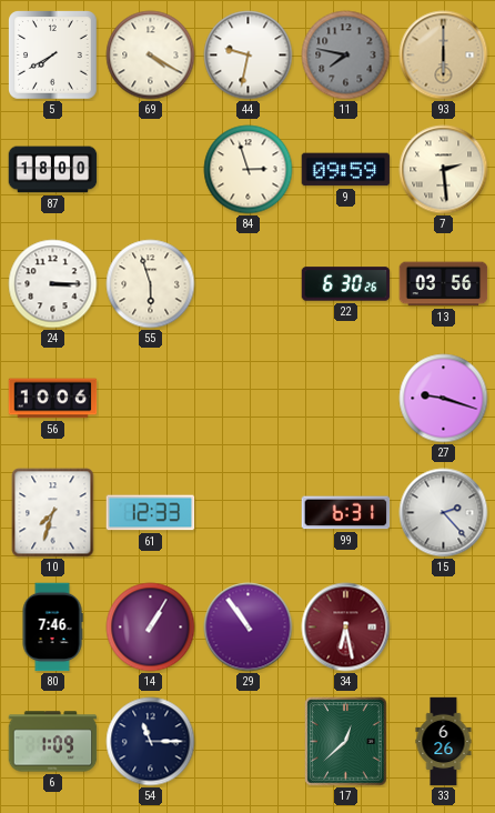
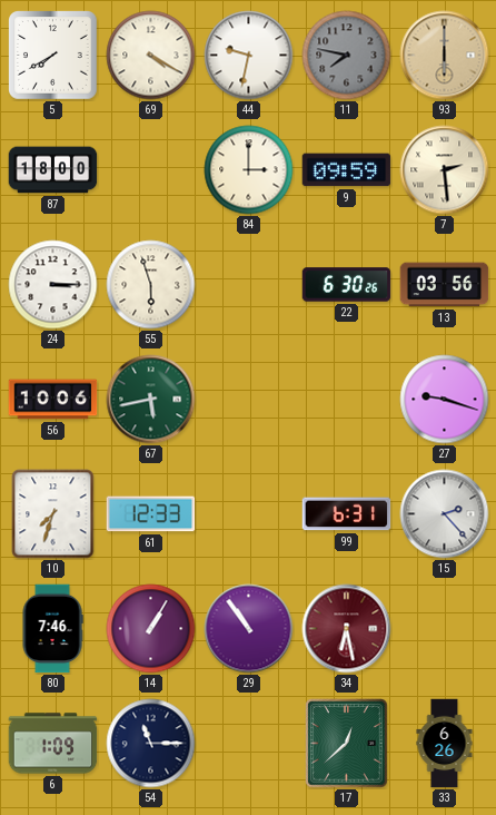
84: 2:57 -> 3:00
67: none -> 5:43
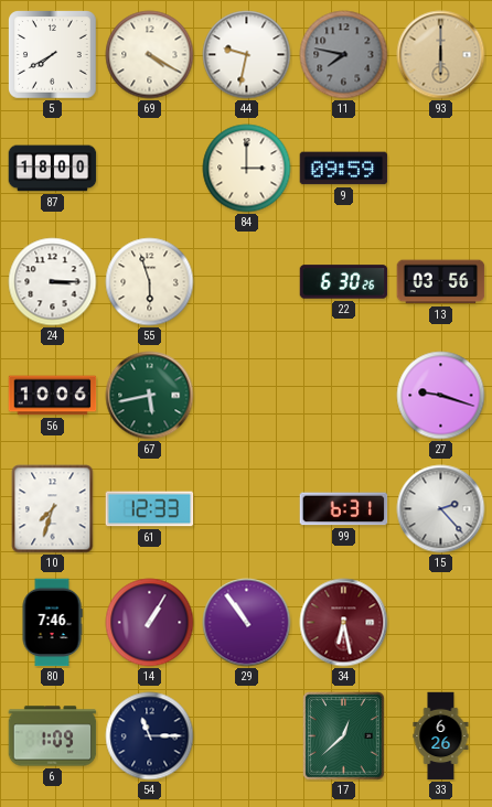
7: 2:29 -> none
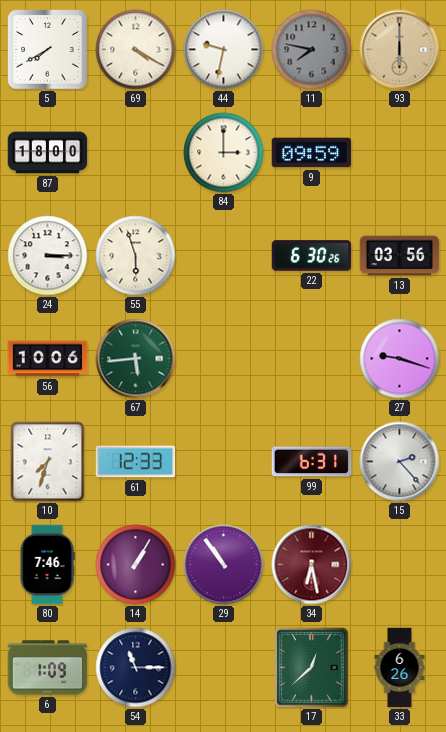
67: 5:43 -> 5:44
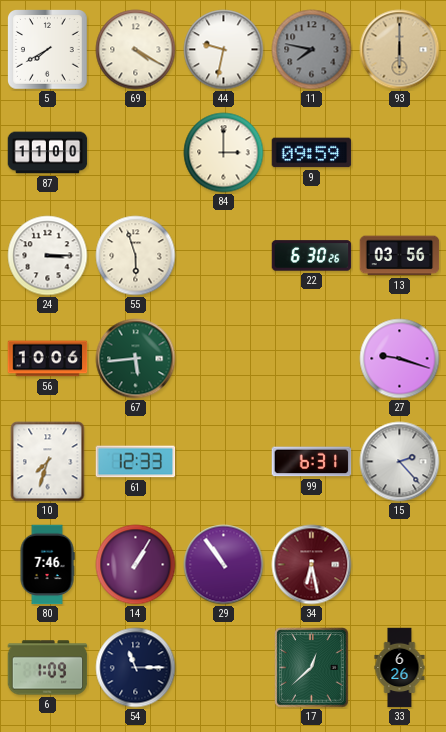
87: 18:00 -> 11:00
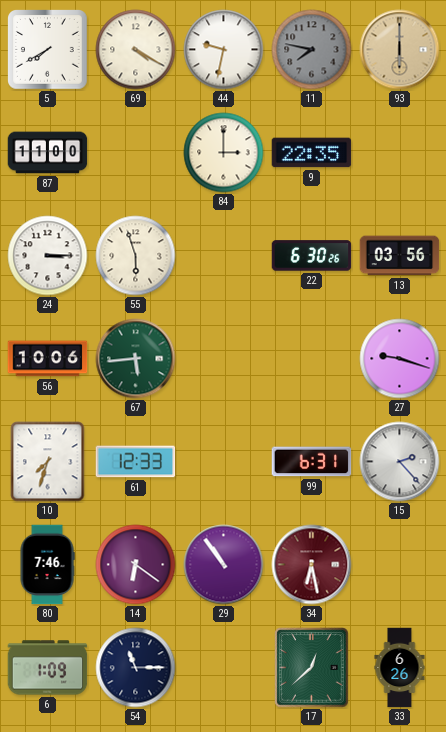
9: 09:59 -> 22:35
14: 1:05 -> 6:21
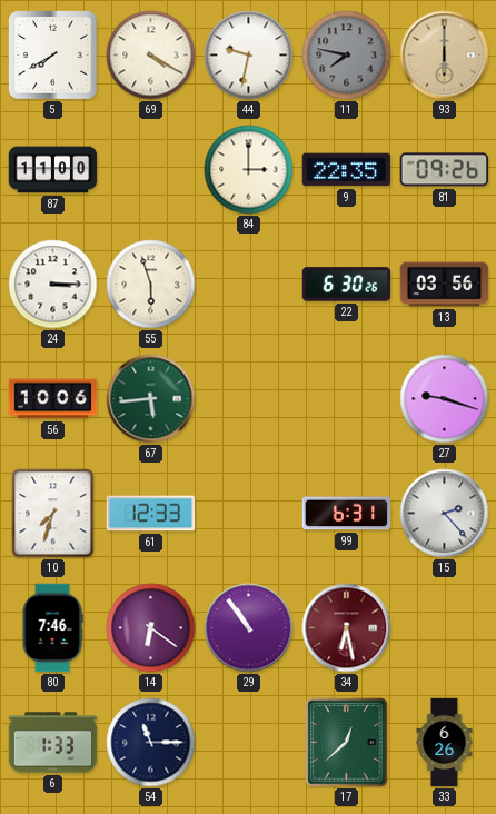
81: none -> 09:26
6: 1:09 -> 1:33
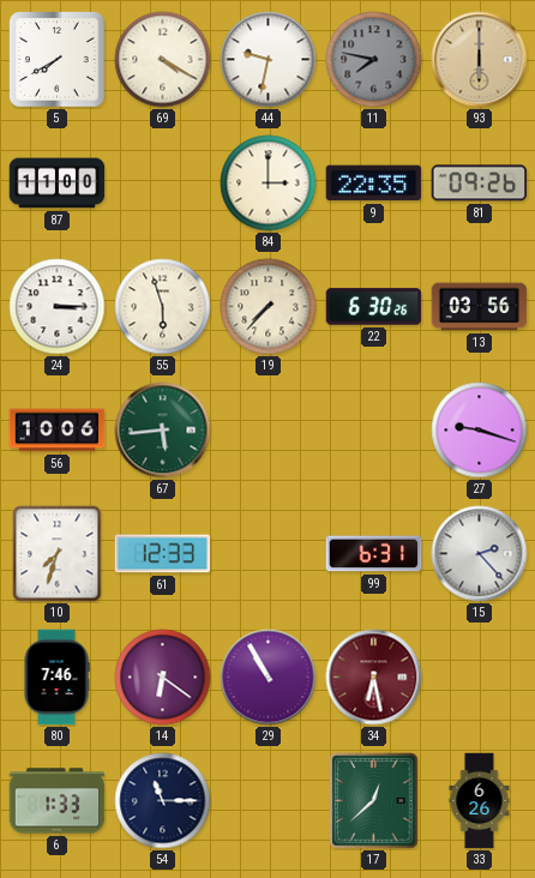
19: none -> 7:37
29: 10:54 -> 10:55
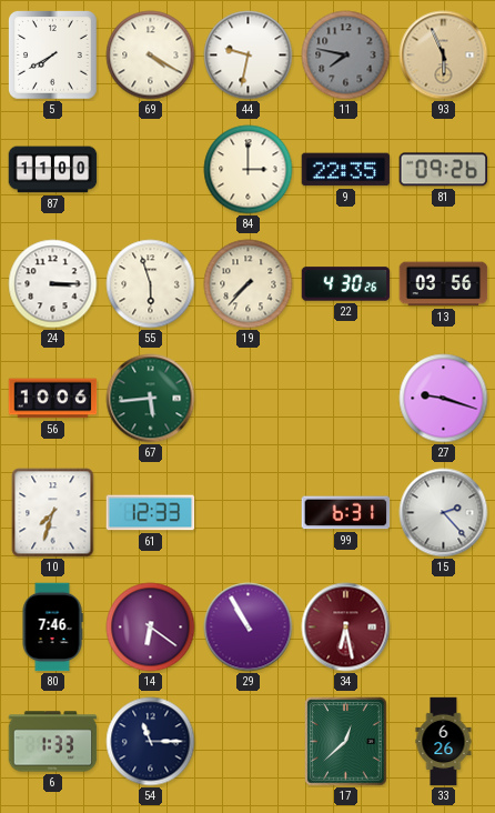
93: 6:00 -> 5:56
22: 6:30 -> 4:30
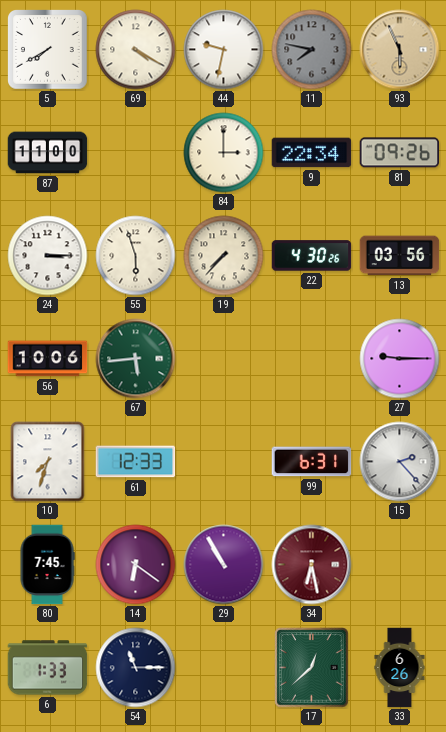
9: 22:35 -> 22:34
27: 9:18 -> 9:15
80: 7:46 -> 7:45
